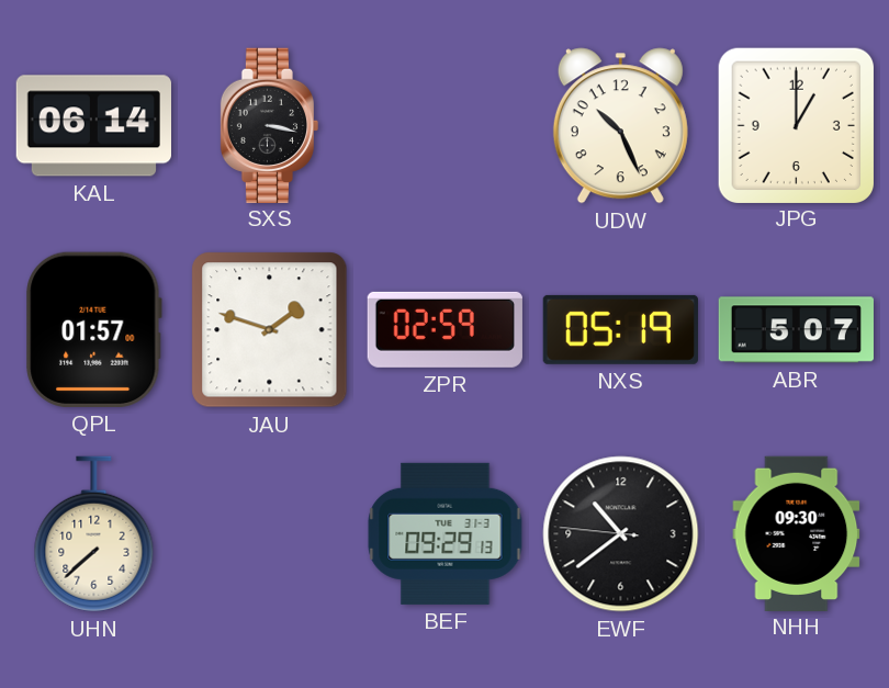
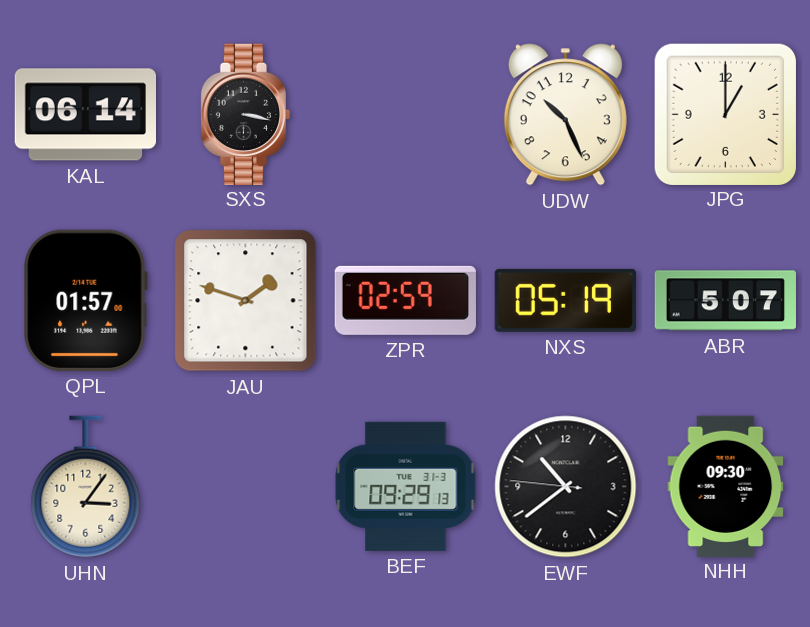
UHN: 7:38 -> 3:06
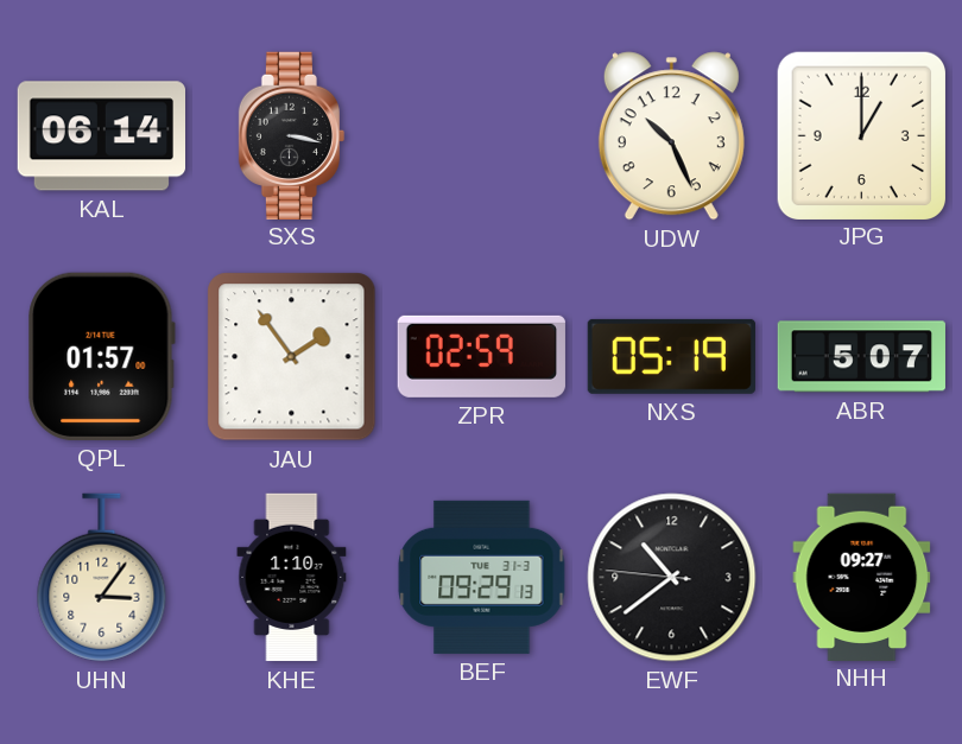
JAU: 1:48 -> 1:54
KHE: none -> 1:10
NHH: 09:30 -> 09:27
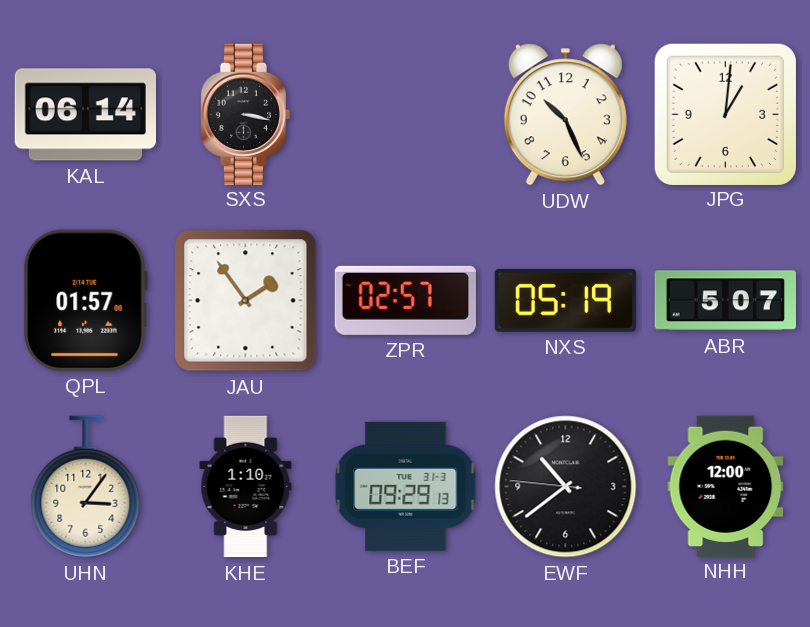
JPG: 1:00 -> 1:01
ZPR: 02:59 -> 02:57
NHH: 09:27 -> 12:00
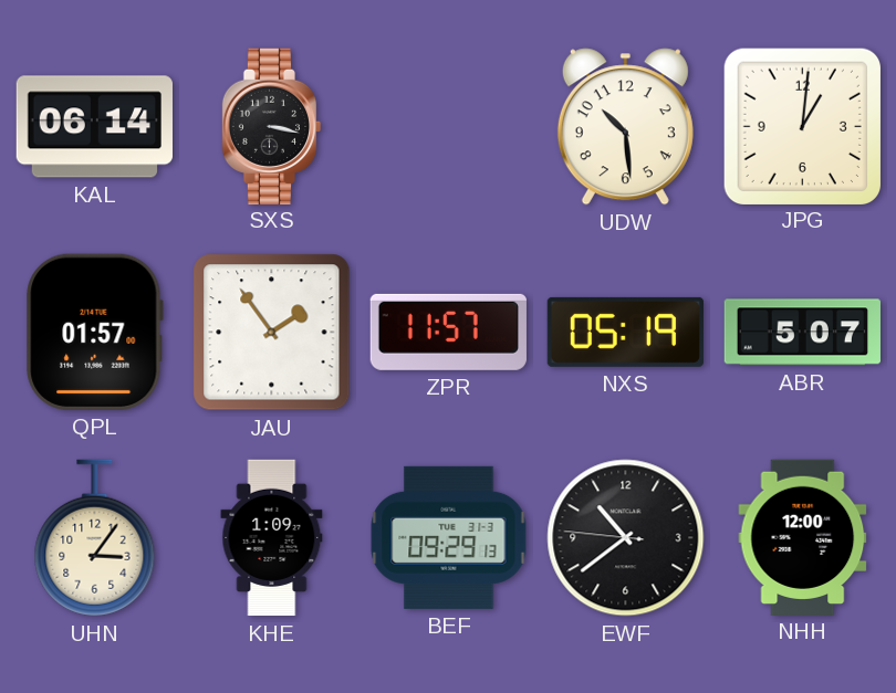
UDW: 10:26 -> 10:29
ZPR: 02:57 -> 11:57
KHE: 1:10 -> 1:09
